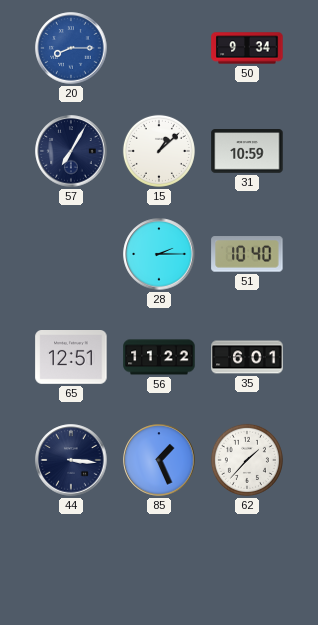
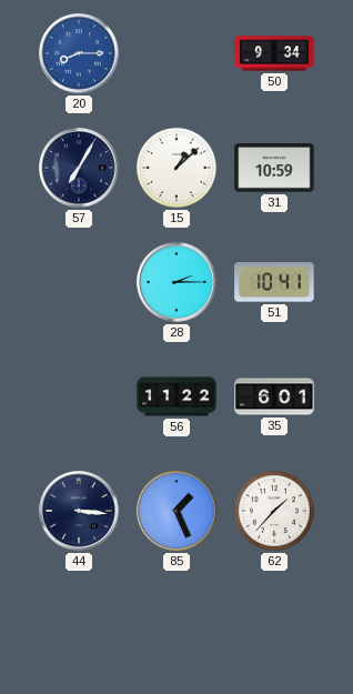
51: 10:40 -> 10:41
65: 12:51 -> none
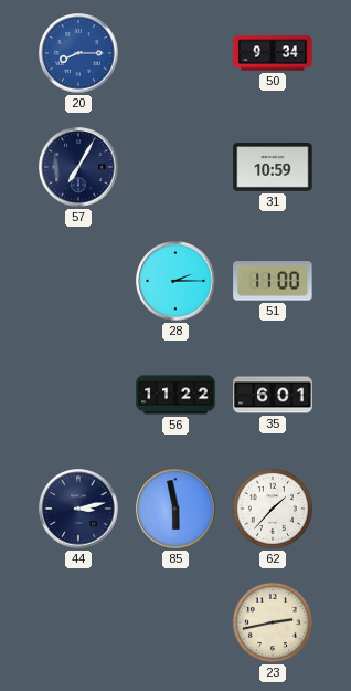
15: 1:08 -> none
51: 10:41 -> 11:00
44: 3:16 -> 3:13
85: 1:26 -> 5:58
23: none -> 2:43
